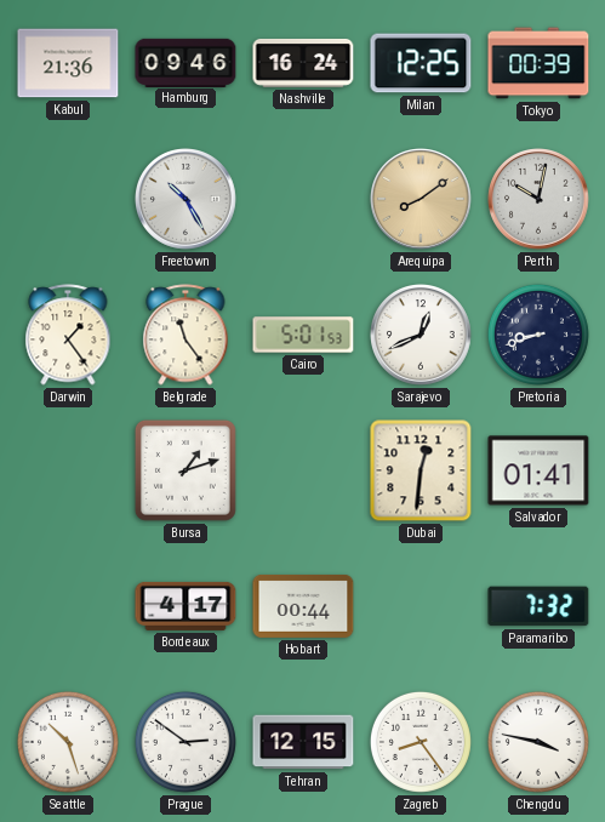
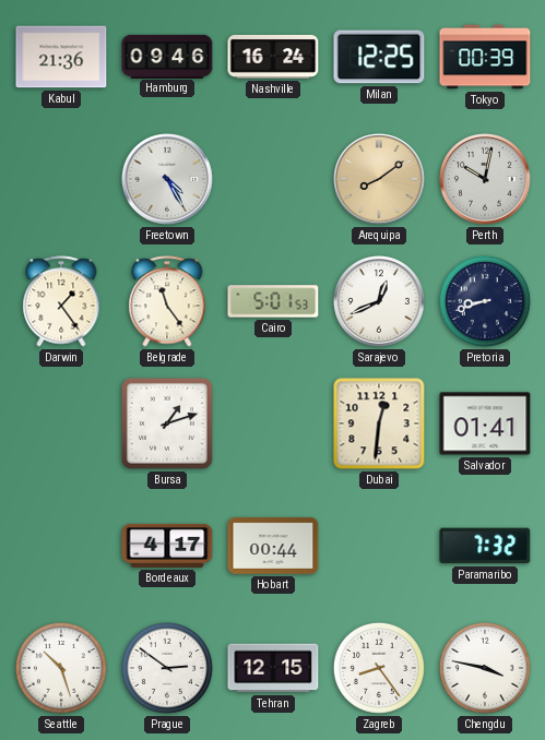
Freetown: 10:25 -> 4:25
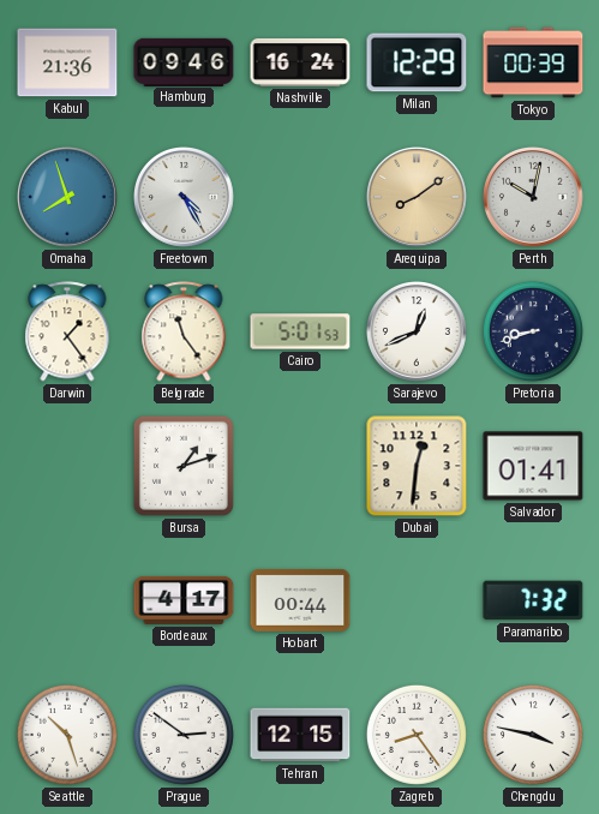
Milan: 12:25 -> 12:29
Omaha: none -> 7:57
